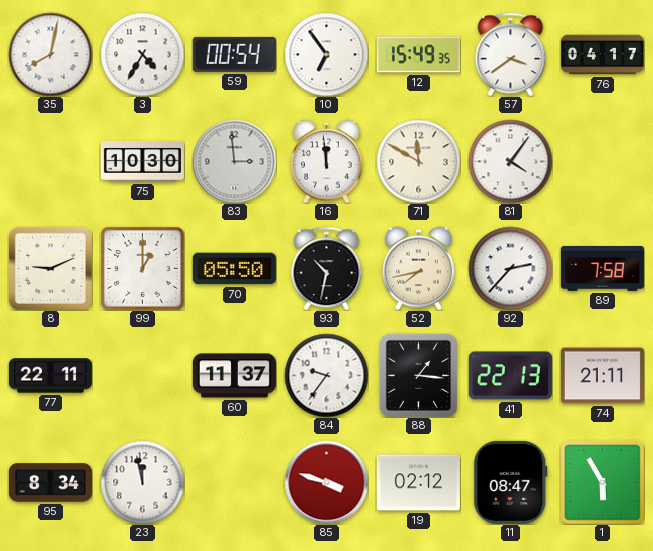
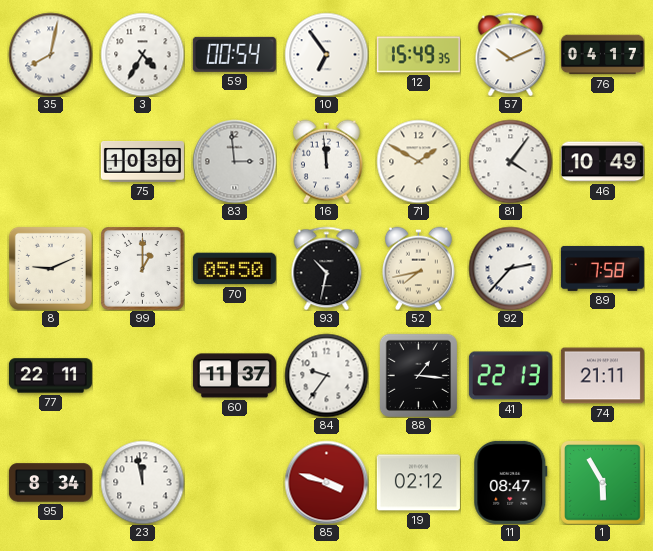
57: 3:39 -> 10:11
71: 11:50 -> 1:50
46: none -> 10:49
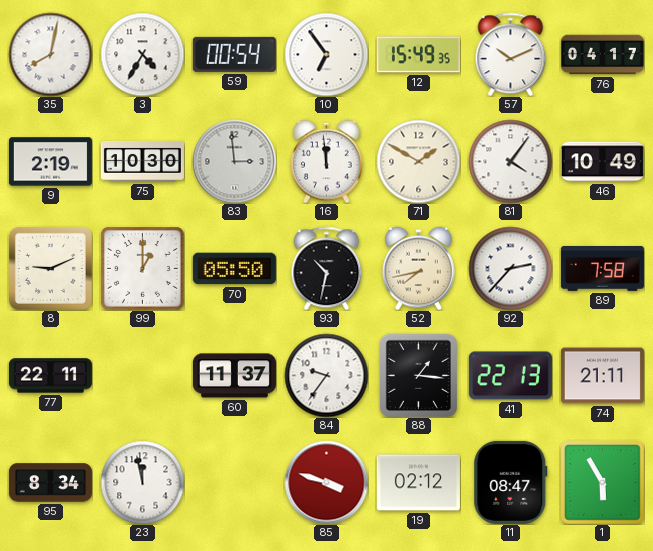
9: none -> 2:19
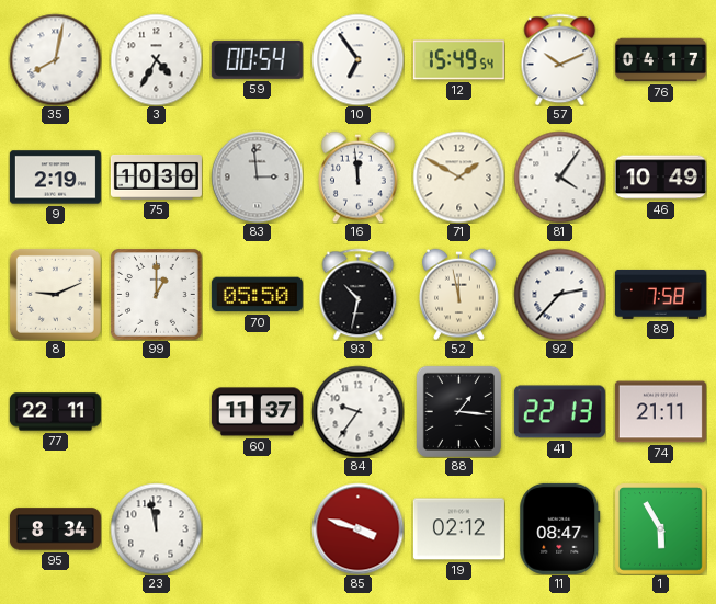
12: 15:49:35 -> 15:49:54
52: 7:43 -> 11:58
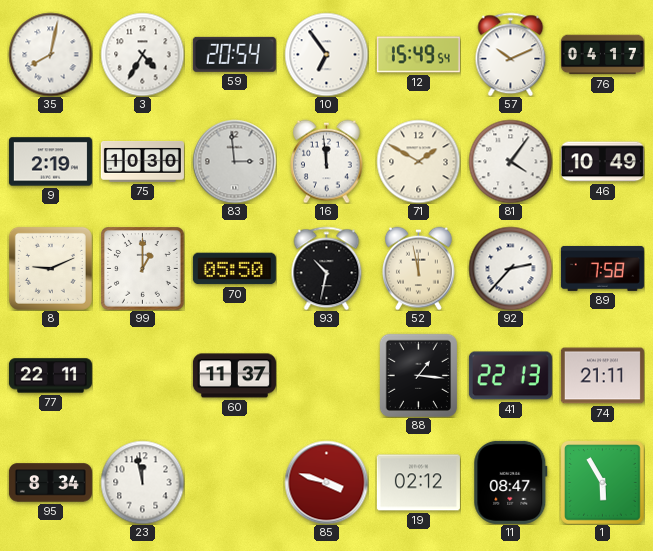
59: 00:54 -> 20:54
84: 9:36 -> none
